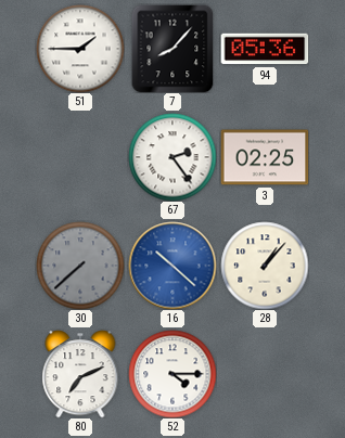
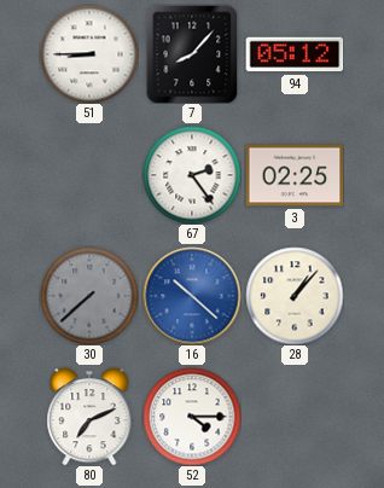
51: 1:45 -> 8:45
94: 05:36 -> 05:12
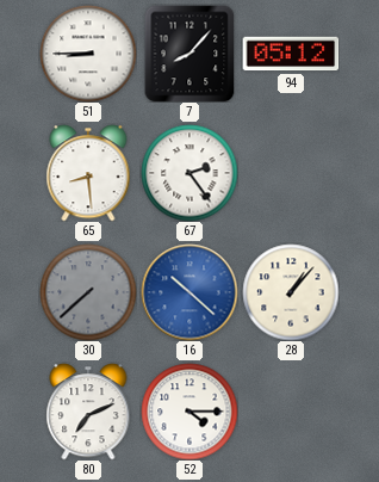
65: none -> 8:29
3: 02:25 -> none
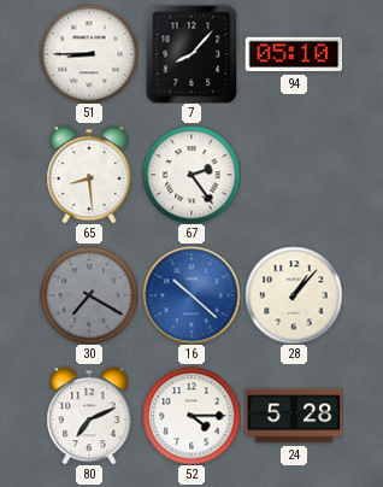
94: 05:12 -> 05:10
30: 7:38 -> 7:20
24: none -> 5:28
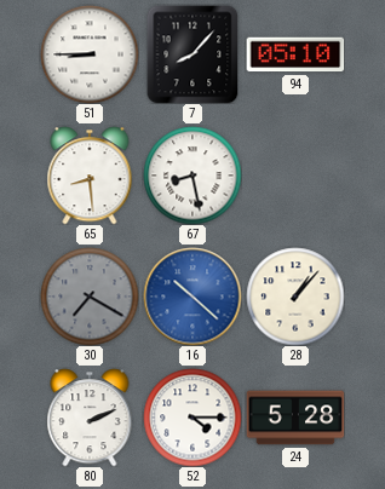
67: 2:24 -> 8:28
80: 7:11 -> 2:11
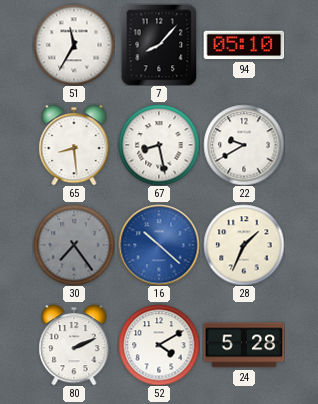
51: 8:45 -> 11:35
22: none -> 9:40
30: 7:20 -> 7:24
28: 1:07 -> 1:34
52: 4:15 -> 4:10
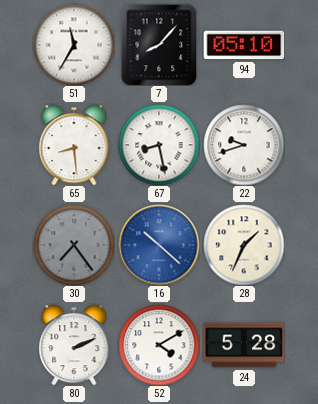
22: 9:40 -> 9:42
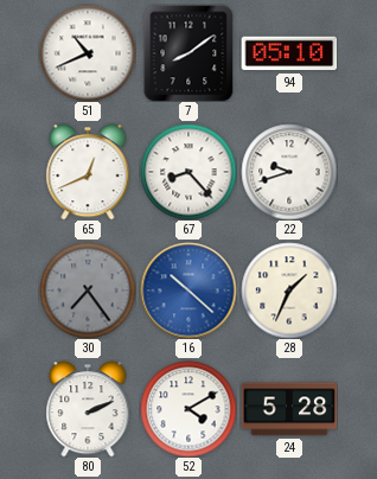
51: 11:35 -> 10:41
7: 8:07 -> 8:09
65: 8:29 -> 12:41
67: 8:28 -> 8:23
